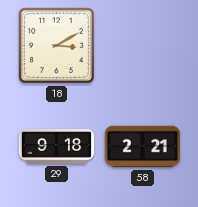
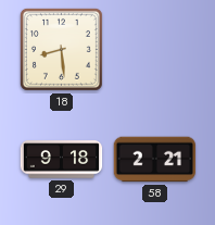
18: 3:10 -> 8:29
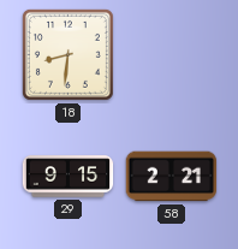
18: 8:29 -> 8:31
29: 9:18 -> 9:15
